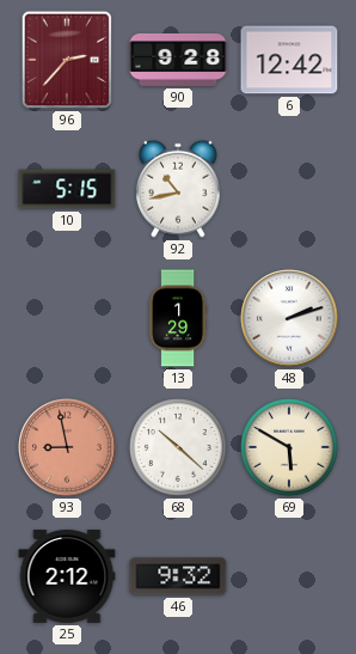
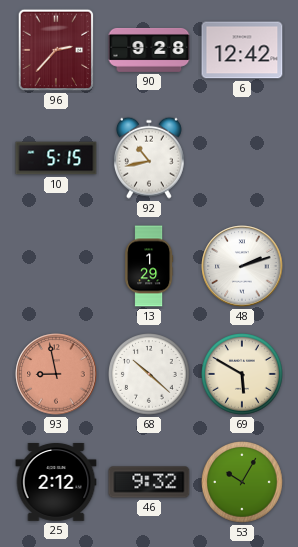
53: none -> 10:05
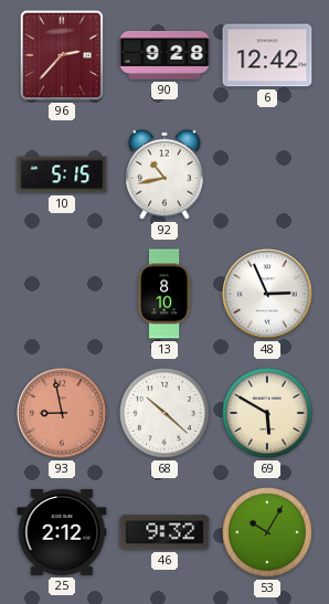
13: 1:29 -> 8:10
48: 2:12 -> 2:56
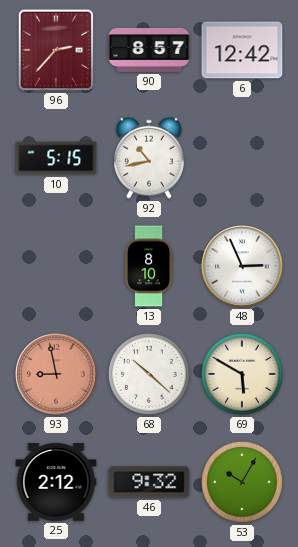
90: 9:28 -> 8:57
